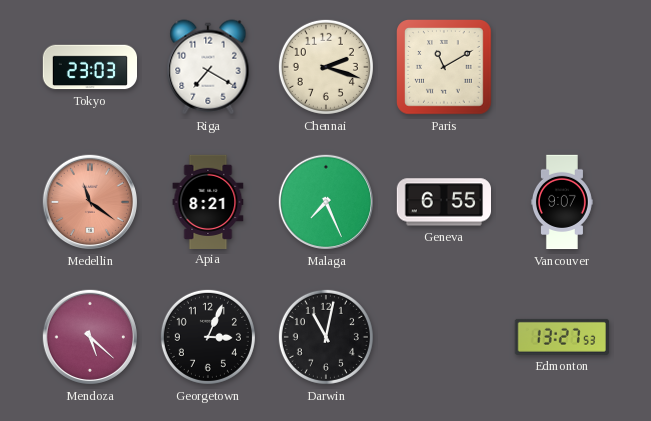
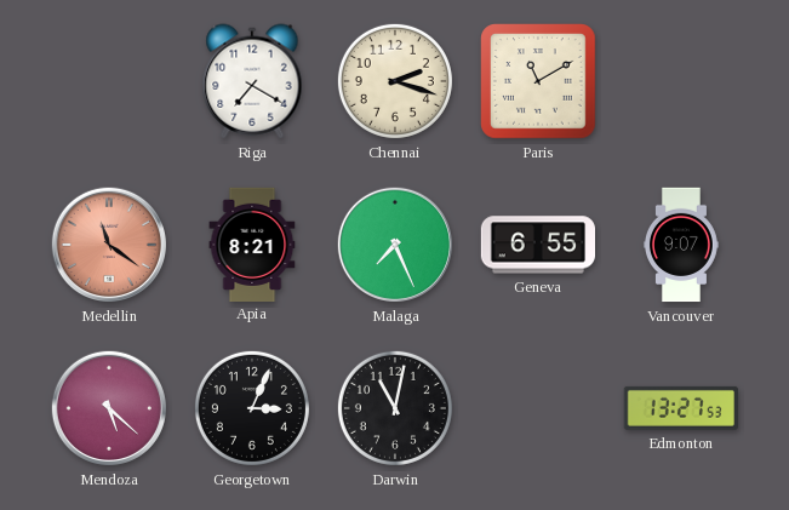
Tokyo: 23:03 -> none
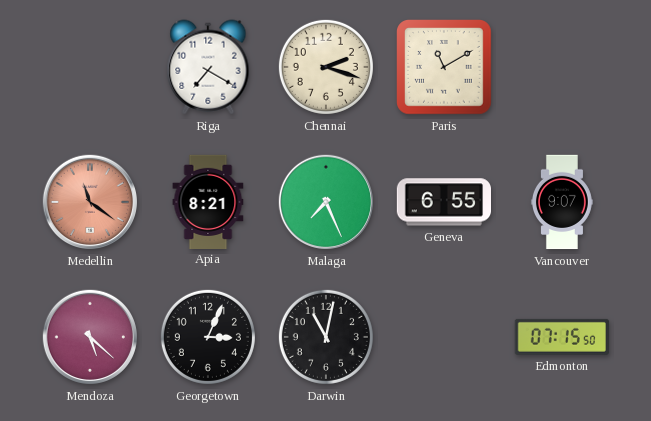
Edmonton: 13:27 -> 07:15
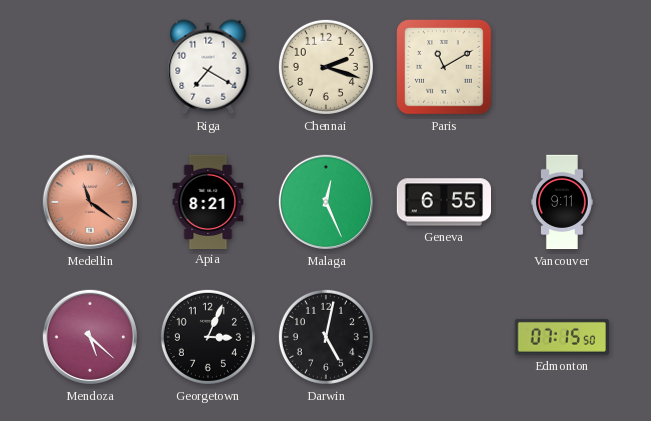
Malaga: 7:26 -> 12:26
Vancouver: 9:07 -> 9:11
Darwin: 11:02 -> 5:02
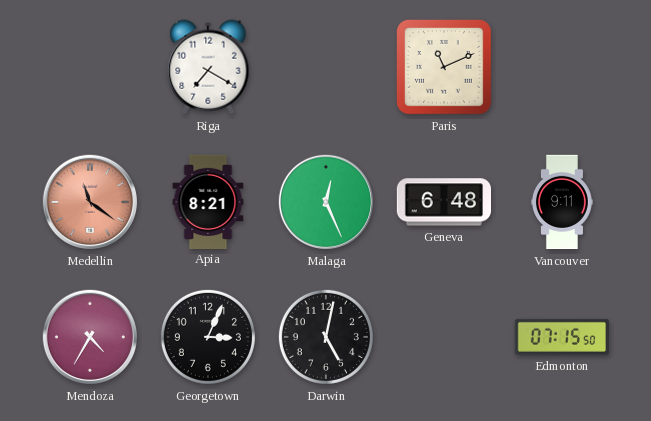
Chennai: 2:18 -> none
Paris: 11:10 -> 11:11
Geneva: 6:55 -> 6:48
Mendoza: 5:22 -> 4:35
